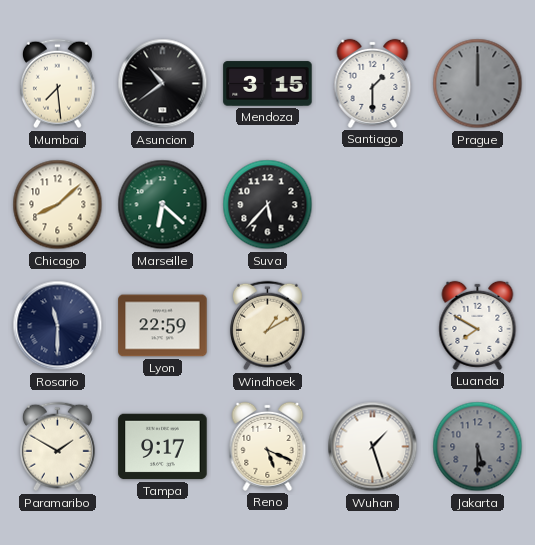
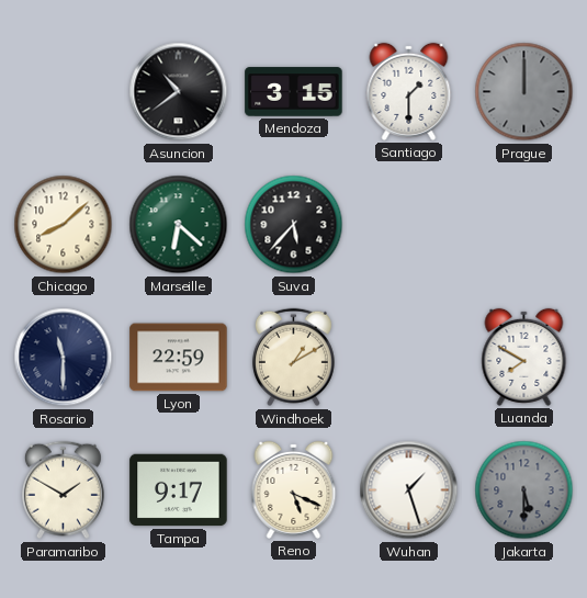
Mumbai: 7:29 -> none
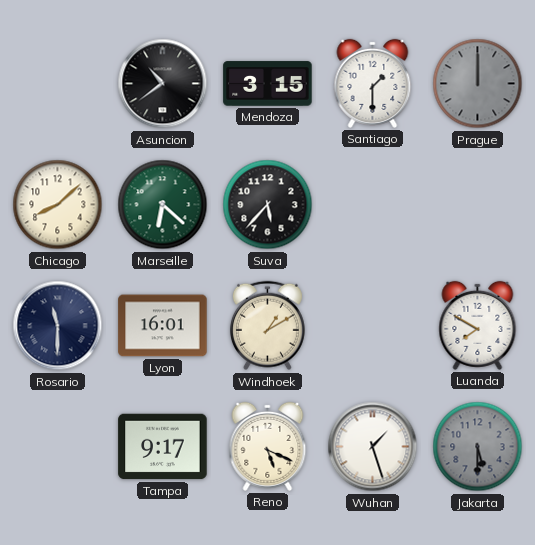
Lyon: 22:59 -> 16:01
Paramaribo: 1:50 -> none
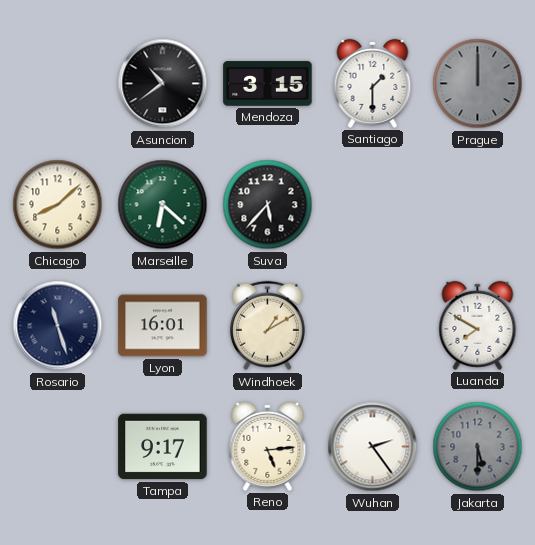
Rosario: 11:30 -> 11:27
Reno: 5:19 -> 5:14
Wuhan: 1:27 -> 2:24
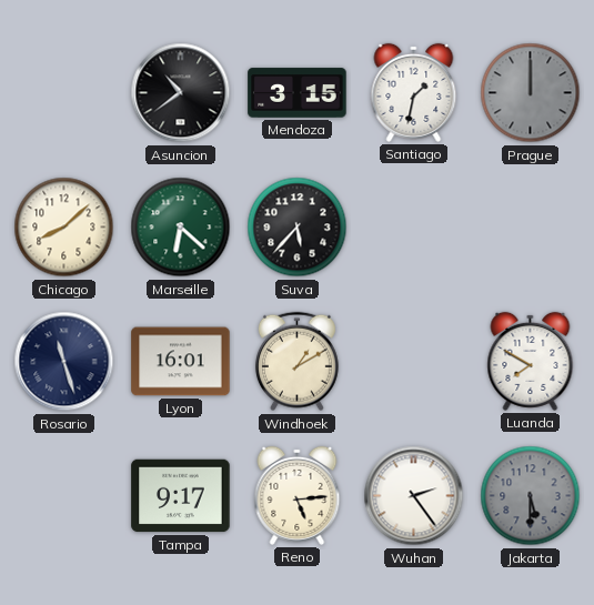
Santiago: 1:30 -> 1:32
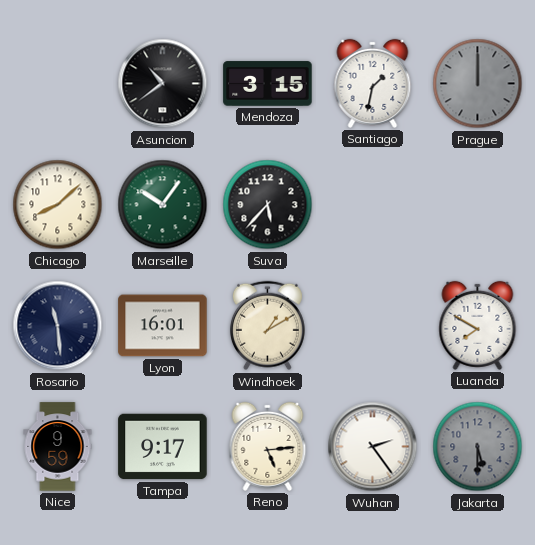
Marseille: 6:22 -> 10:06
Rosario: 11:27 -> 11:29
Nice: none -> 9:59
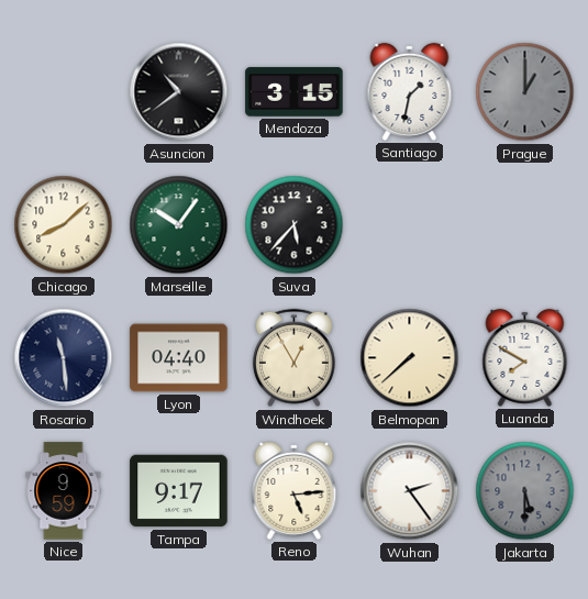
Prague: 12:00 -> 1:00
Lyon: 16:01 -> 04:40
Windhoek: 1:10 -> 12:55
Belmopan: none -> 7:38
